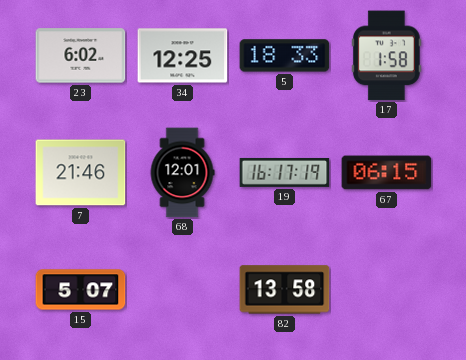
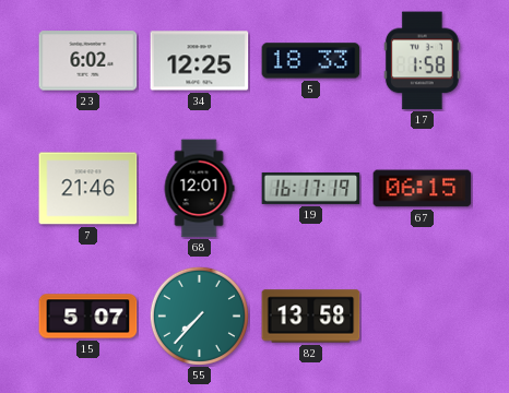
55: none -> 7:37
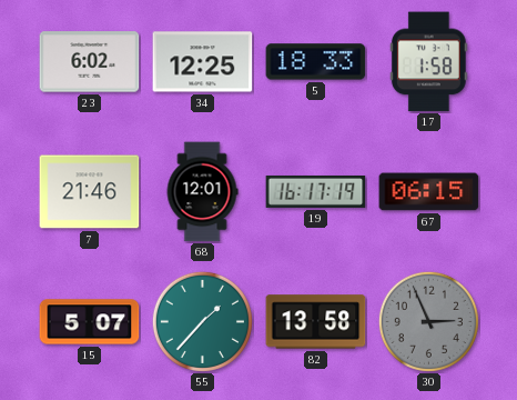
55: 7:37 -> 1:37
30: none -> 2:56
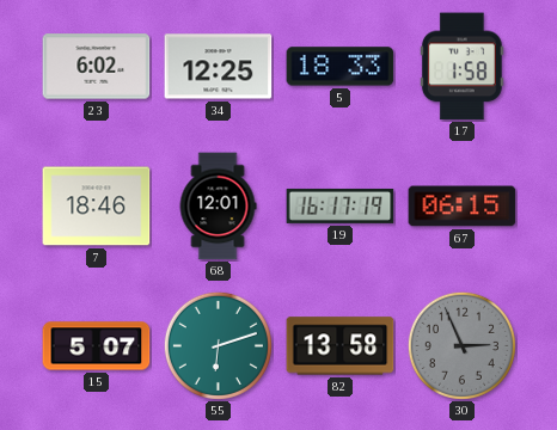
7: 21:46 -> 18:46
55: 1:37 -> 6:12
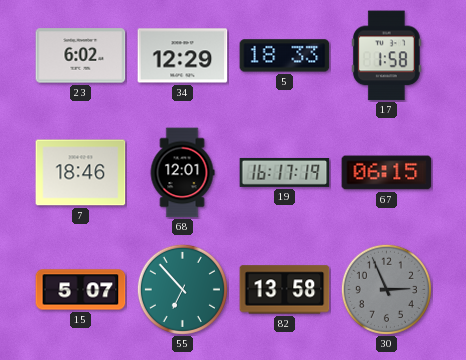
34: 12:25 -> 12:29
55: 6:12 -> 6:53
